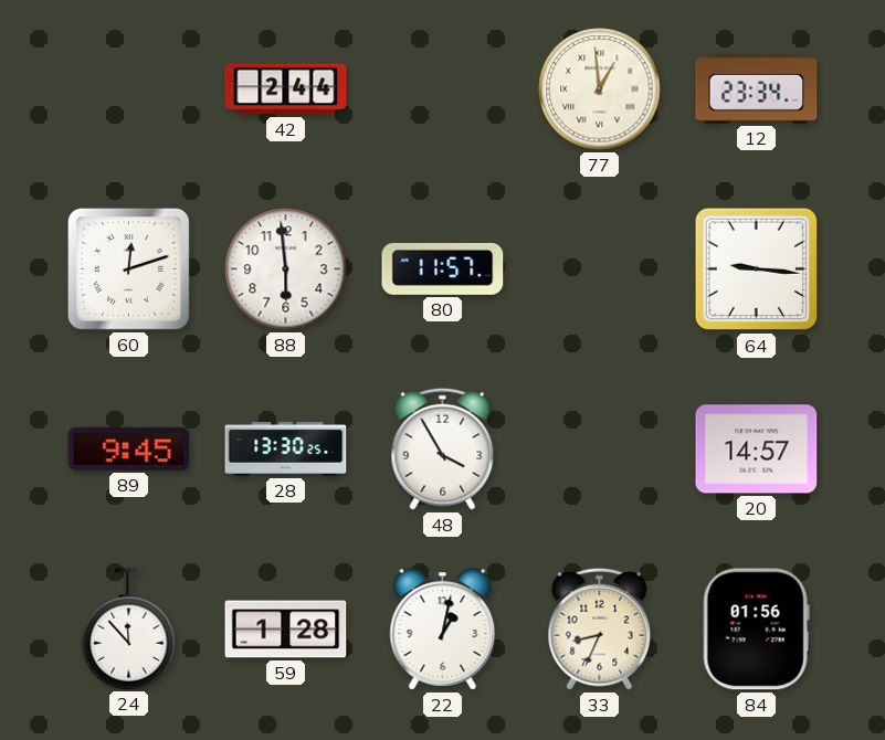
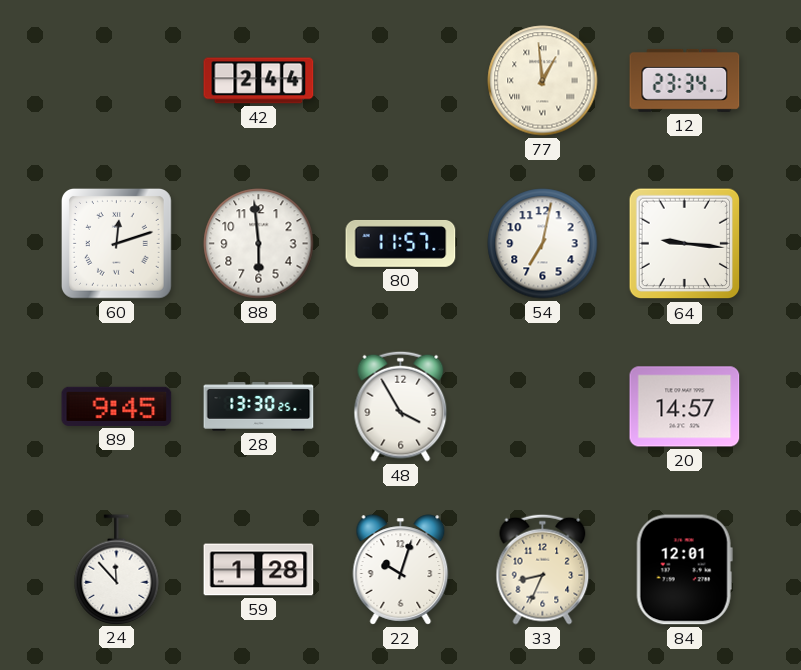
54: none -> 7:02
22: 1:02 -> 10:03
84: 01:56 -> 12:01
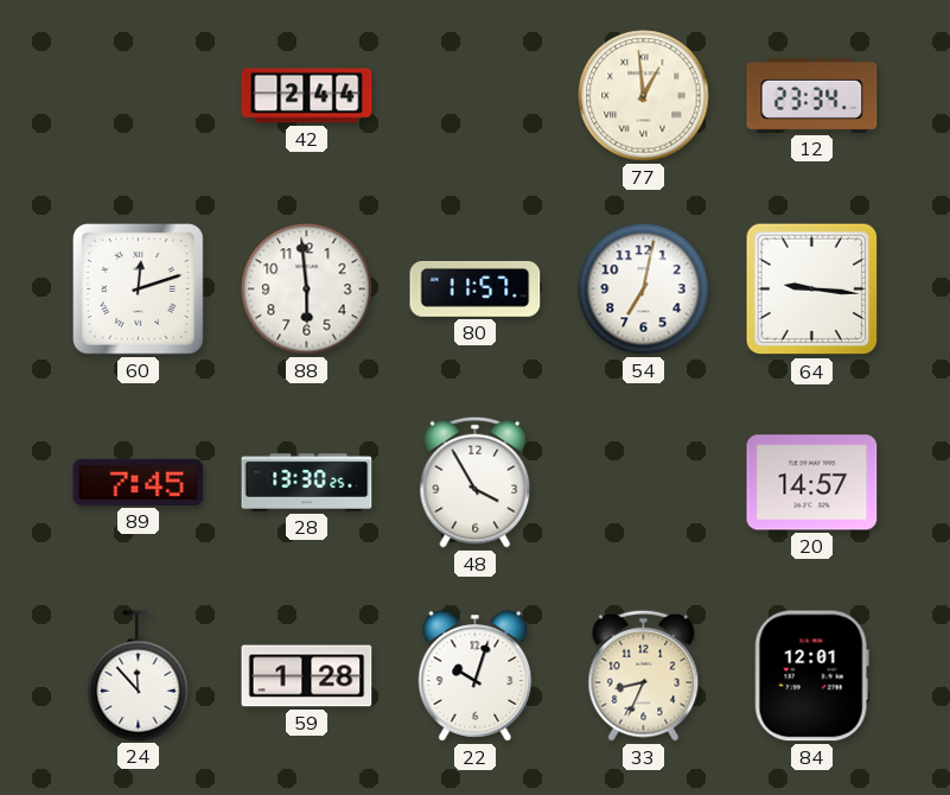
89: 9:45 -> 7:45
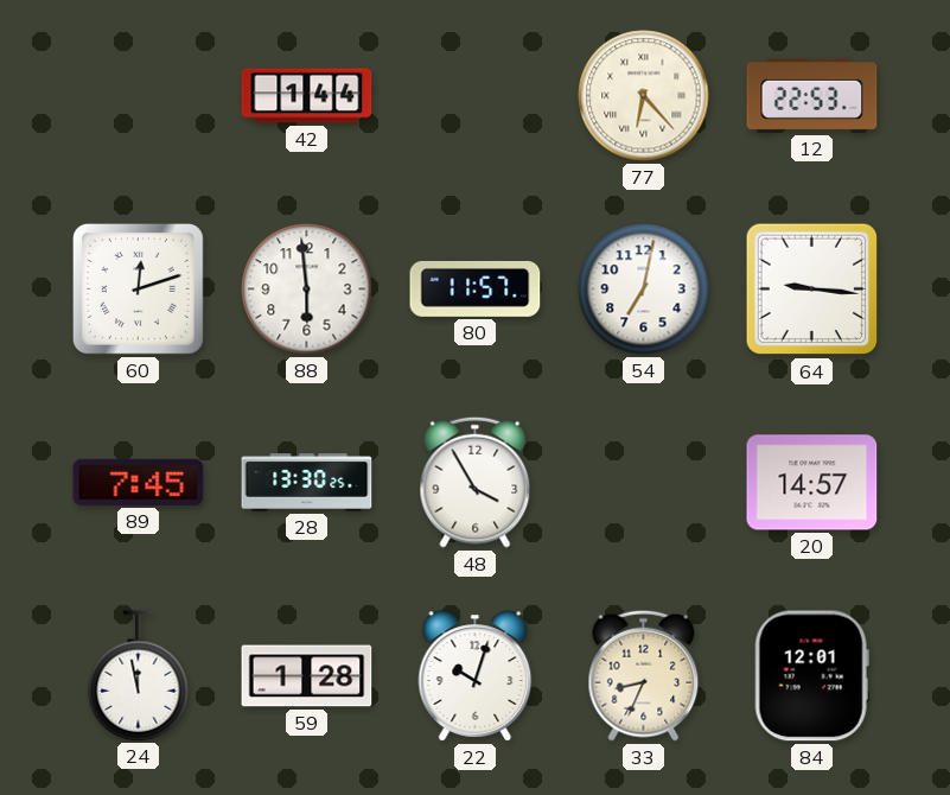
42: 2:44 -> 1:44
77: 12:59 -> 6:23
12: 23:34 -> 22:53
24: 11:53 -> 11:58
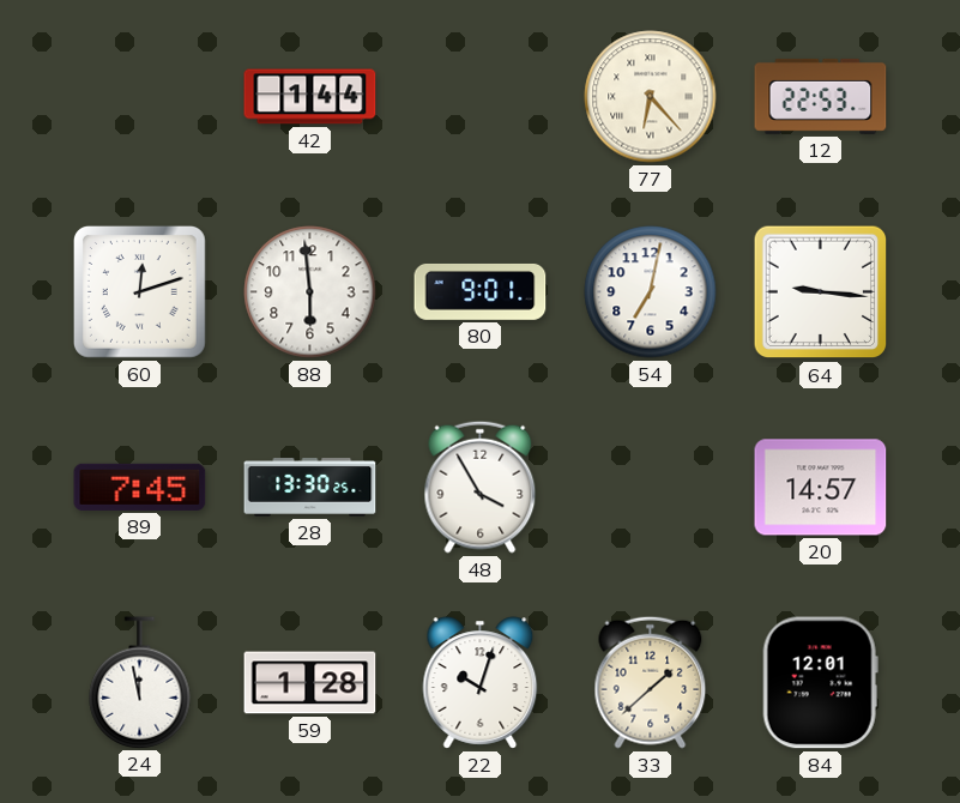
80: 11:57 -> 9:01
33: 8:34 -> 1:38
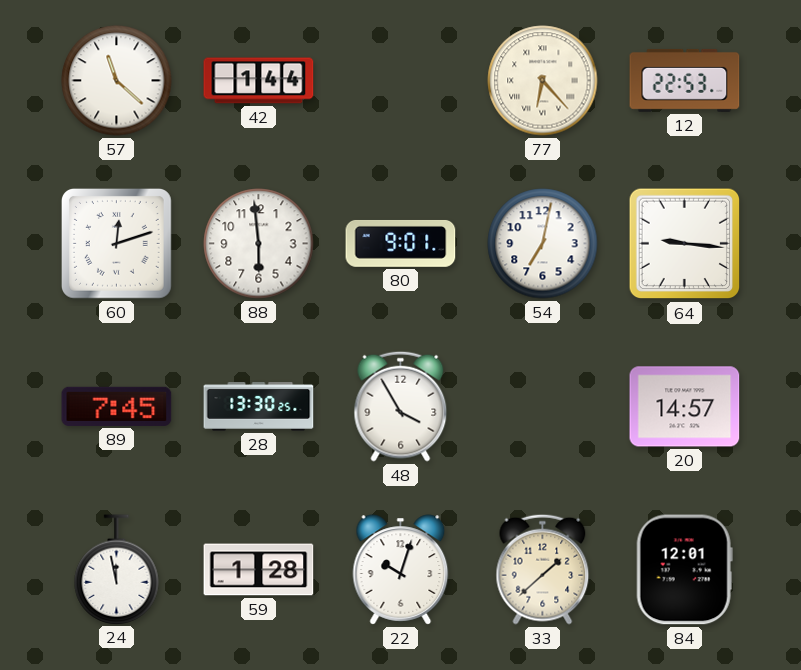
57: none -> 11:22
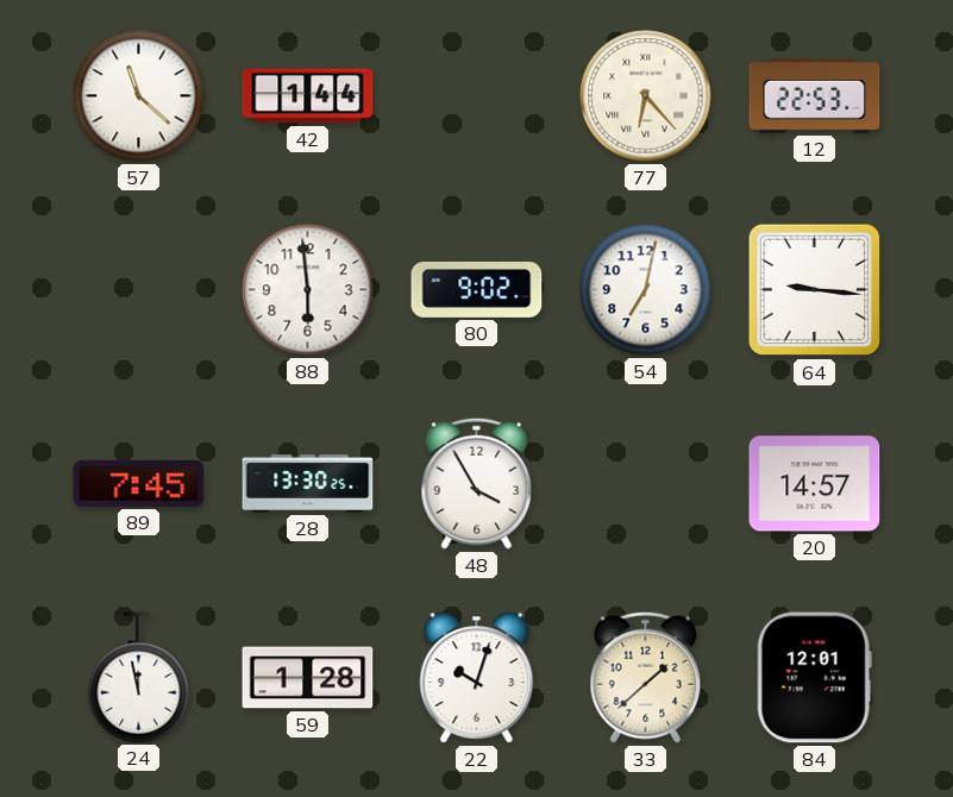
60: 12:12 -> none
80: 9:01 -> 9:02
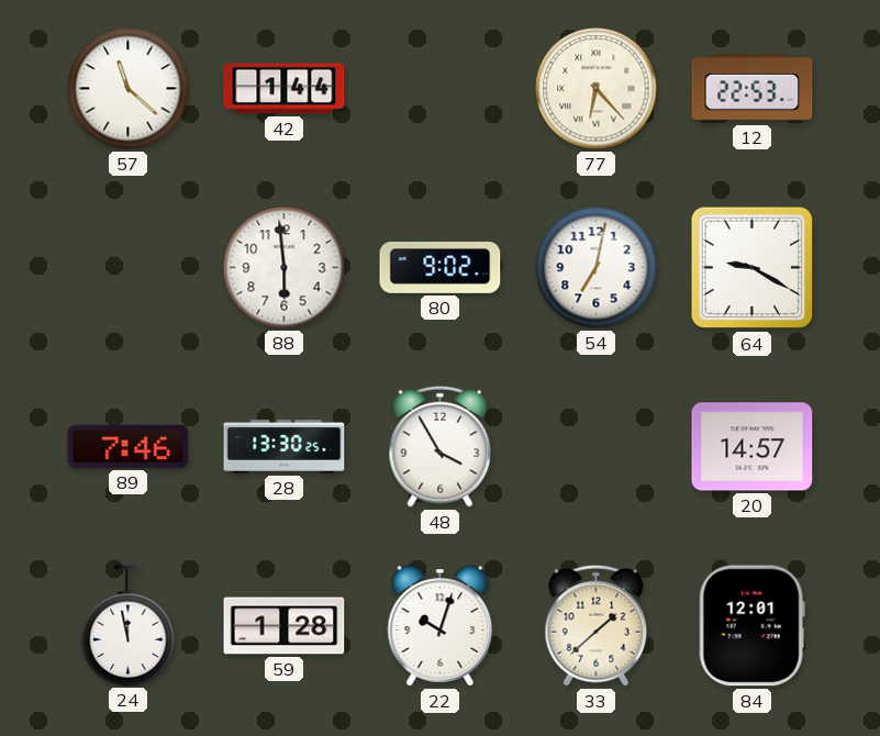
64: 9:16 -> 9:20
89: 7:45 -> 7:46
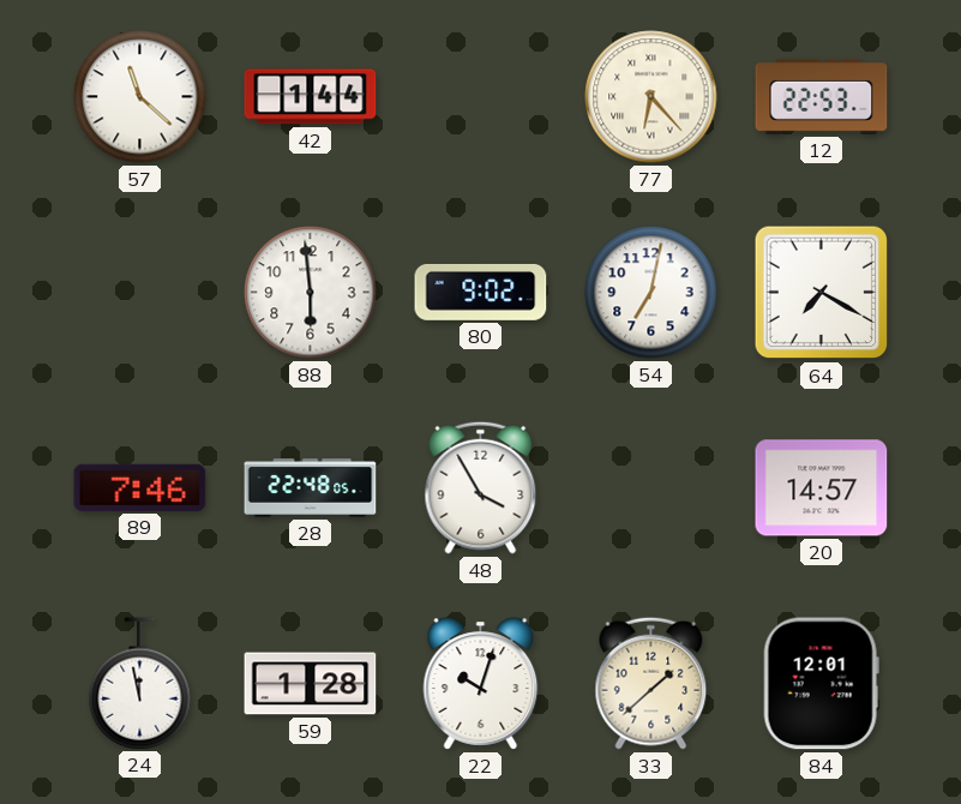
64: 9:20 -> 7:20
28: 13:30 -> 22:48
